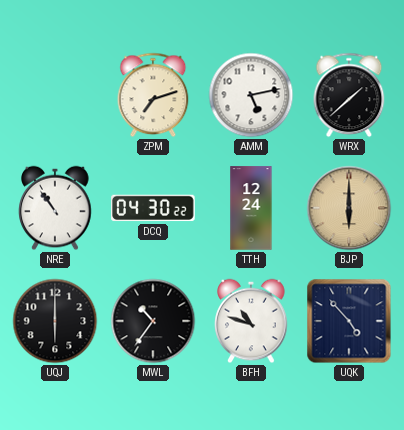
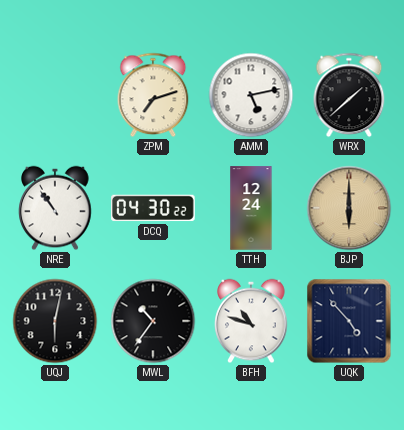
UQJ: 6:00 -> 6:02
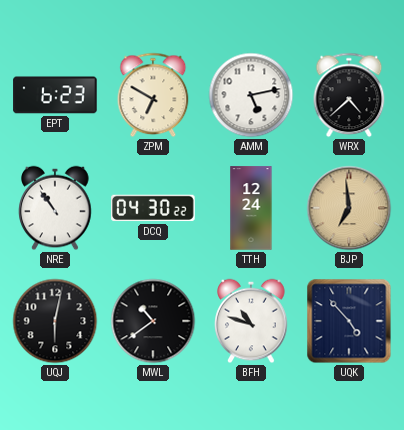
EPT: none -> 6:23
ZPM: 7:12 -> 6:50
WRX: 1:38 -> 4:38
BJP: 6:00 -> 6:59
MWL: 10:36 -> 10:39
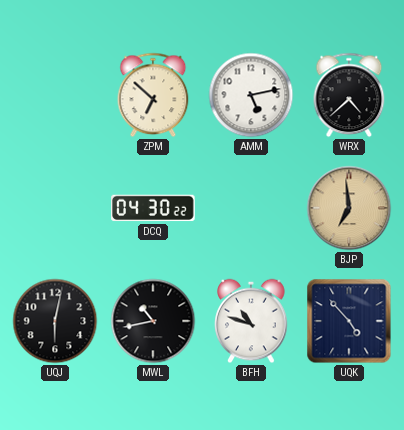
EPT: 6:23 -> none
ZPM: 6:50 -> 6:52
NRE: 10:54 -> none
TTH: 12:24 -> none
MWL: 10:39 -> 10:43
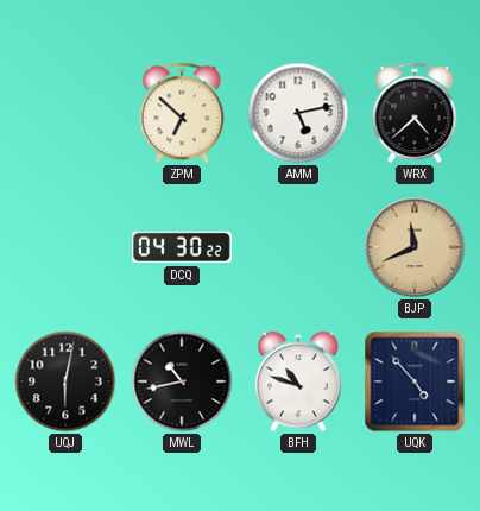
BJP: 6:59 -> 11:41
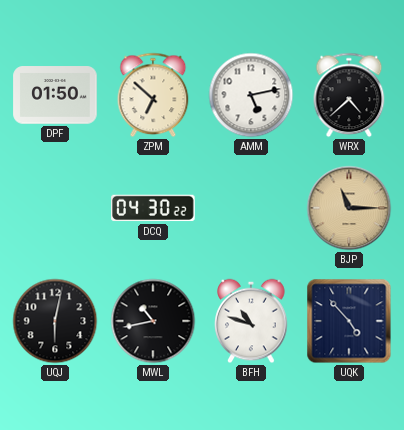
DPF: none -> 01:50
BJP: 11:41 -> 11:15
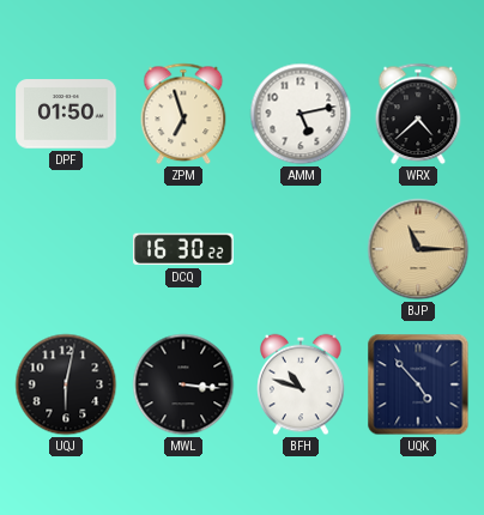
ZPM: 6:52 -> 6:57
DCQ: 04:30 -> 16:30
MWL: 10:43 -> 3:16
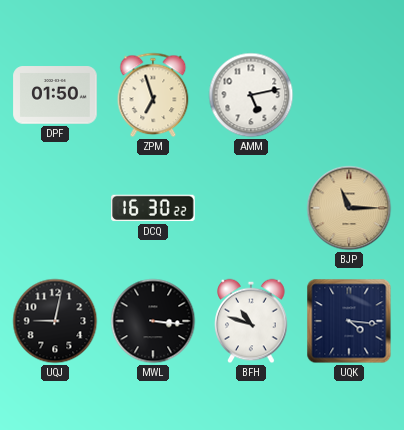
WRX: 4:38 -> none
UQJ: 6:02 -> 9:02
UQK: 4:53 -> 4:16
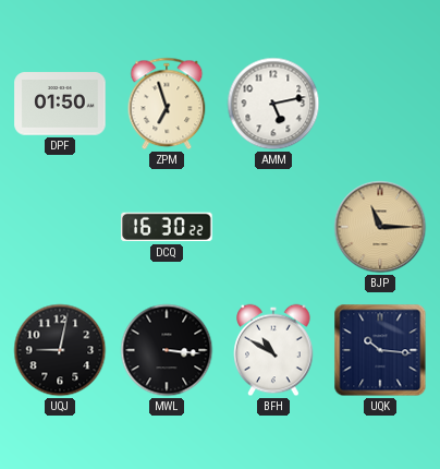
BFH: 10:48 -> 10:50
UQK: 4:16 -> 10:16
